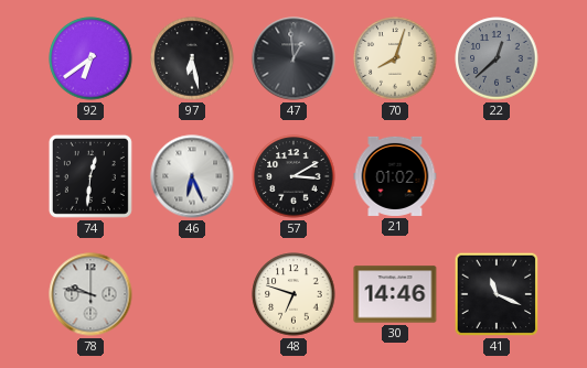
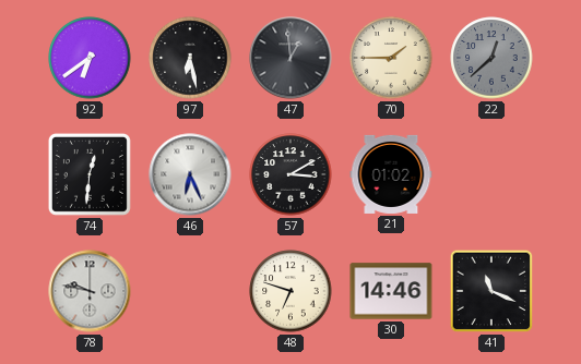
70: 8:03 -> 1:45
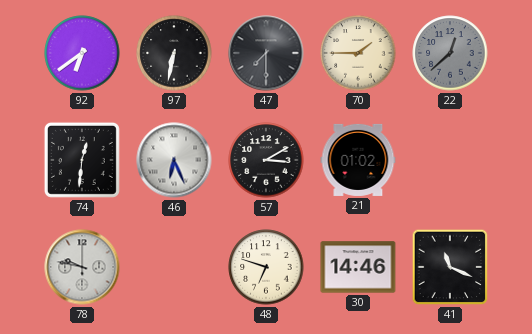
97: 6:28 -> 6:32
47: 12:59 -> 7:30
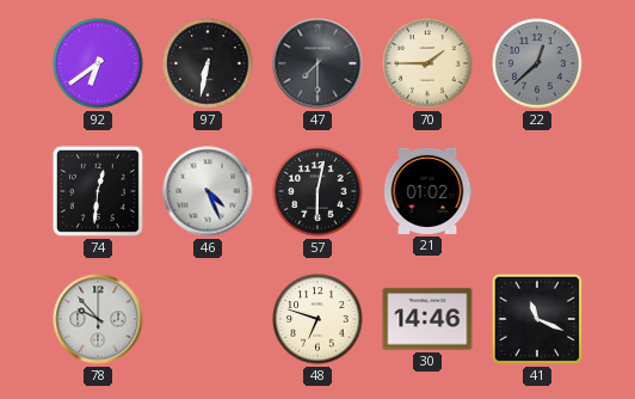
46: 6:26 -> 4:26
57: 3:10 -> 6:02
78: 9:47 -> 9:53
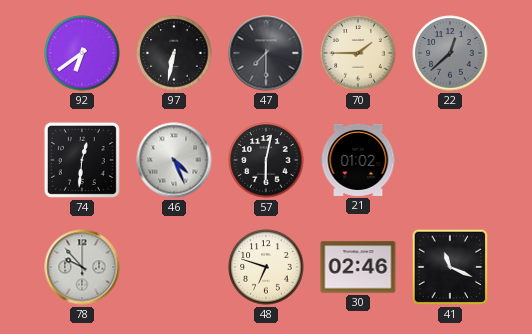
30: 14:46 -> 02:46
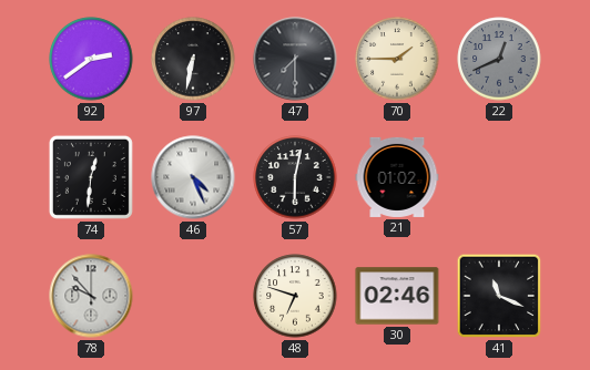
92: 6:39 -> 2:39
22: 12:38 -> 12:41
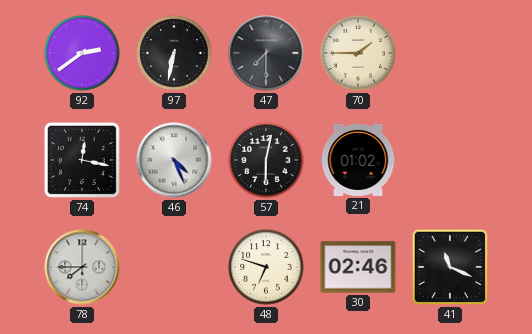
22: 12:41 -> none
74: 12:31 -> 12:17
78: 9:53 -> 7:45
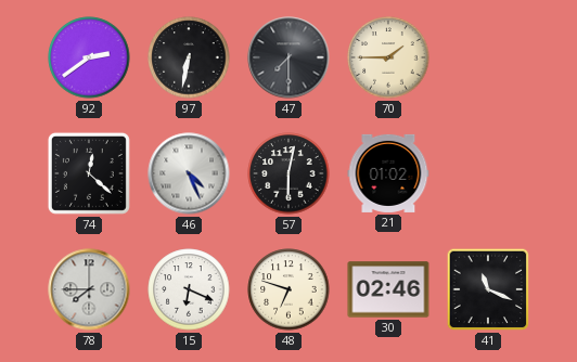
74: 12:17 -> 12:22
15: none -> 6:19
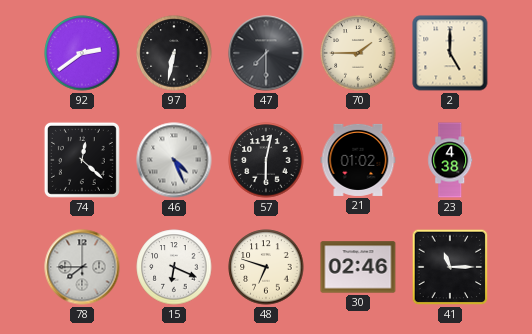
2: none -> 5:00
23: none -> 4:38
41: 11:19 -> 11:15
